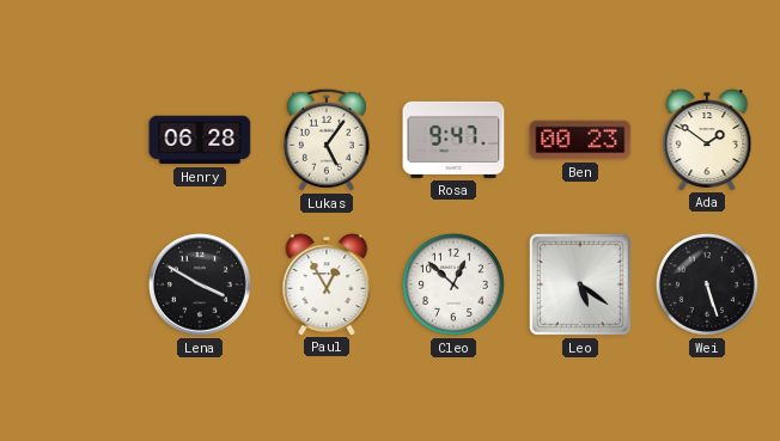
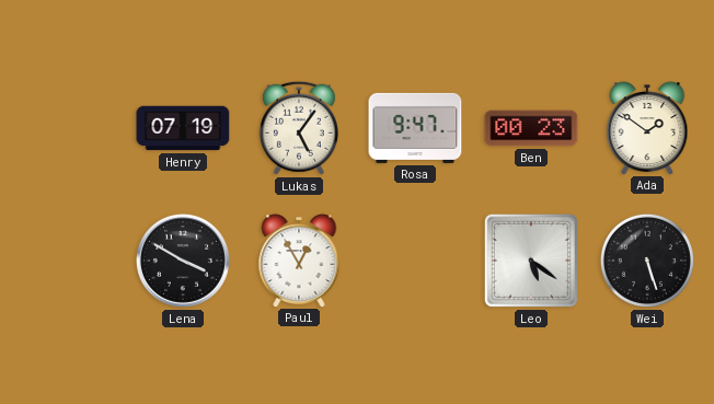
Henry: 06:28 -> 07:19
Cleo: 12:52 -> none
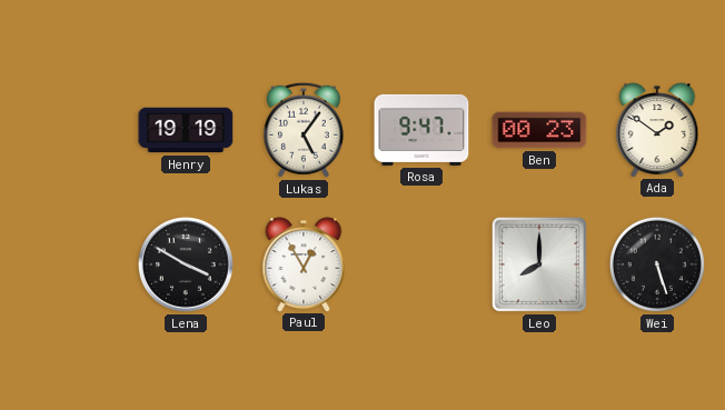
Henry: 07:19 -> 19:19
Leo: 5:21 -> 8:00
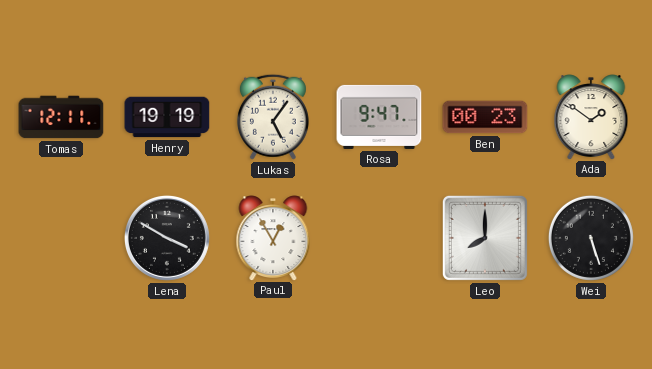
Tomas: none -> 12:11
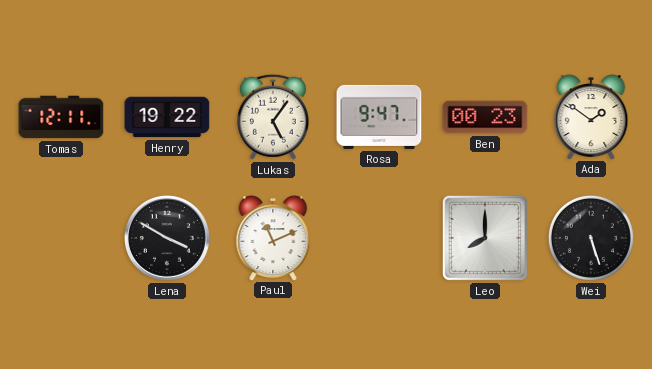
Henry: 19:19 -> 19:22
Paul: 12:55 -> 11:11
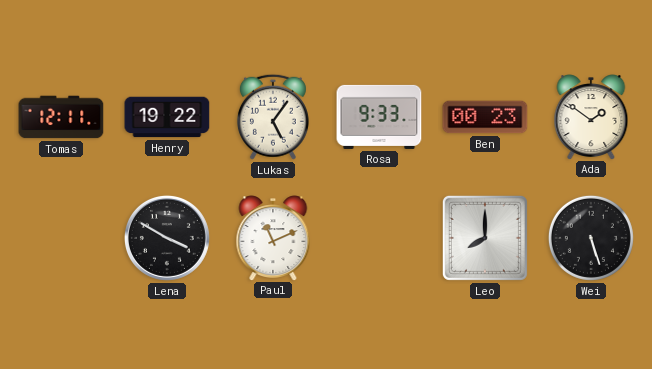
Rosa: 9:47 -> 9:33
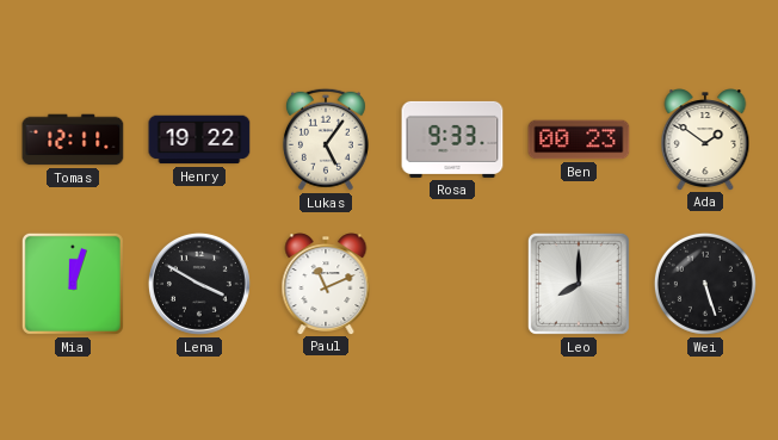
Mia: none -> 12:03
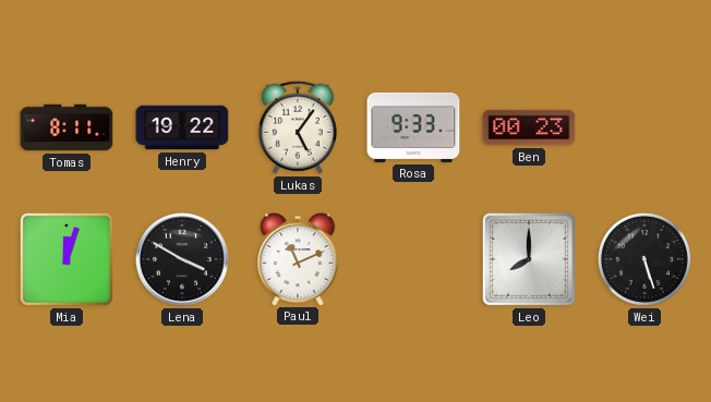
Tomas: 12:11 -> 8:11
Ada: 1:51 -> none
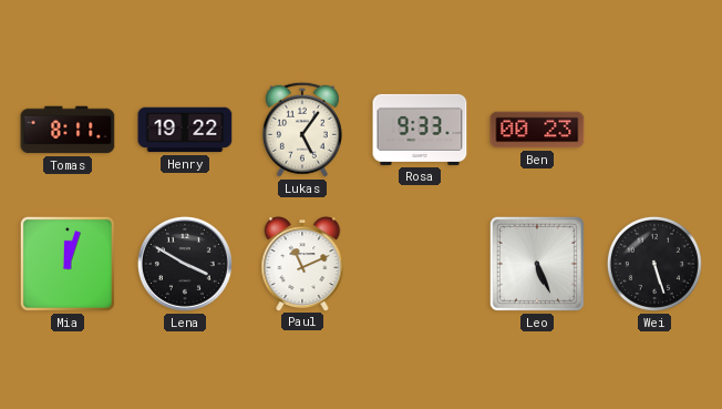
Leo: 8:00 -> 5:26
